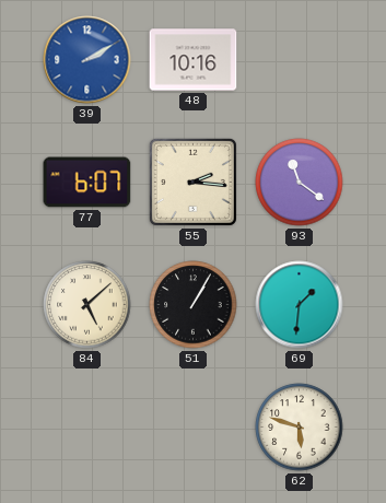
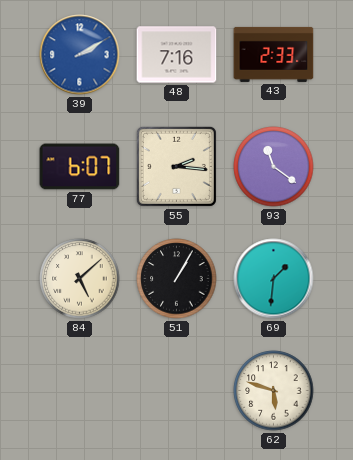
48: 10:16 -> 7:16
43: none -> 2:33
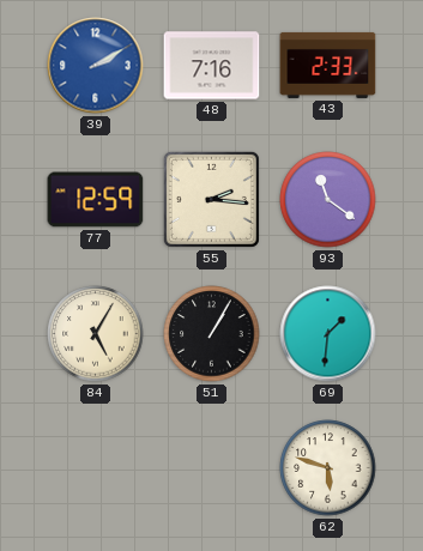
77: 6:07 -> 12:59
84: 5:08 -> 5:05
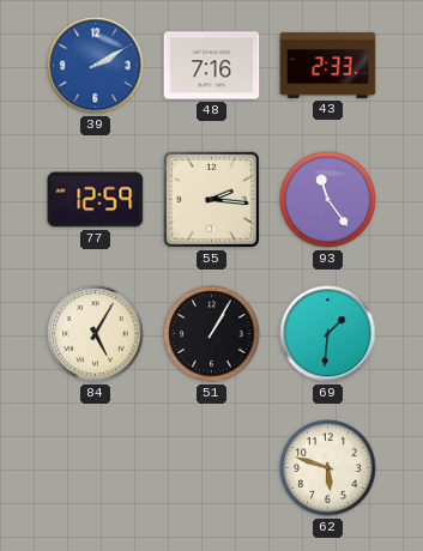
93: 11:21 -> 11:24
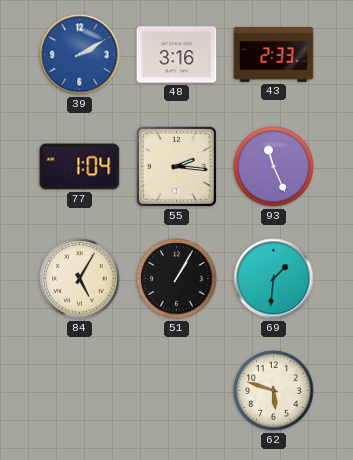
48: 7:16 -> 3:16
77: 12:59 -> 1:04
93: 11:24 -> 11:26
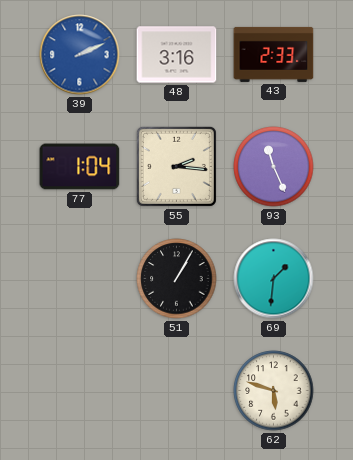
39: 2:10 -> 2:11
84: 5:05 -> none
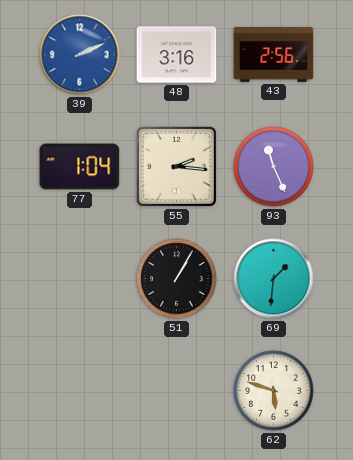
43: 2:33 -> 2:56
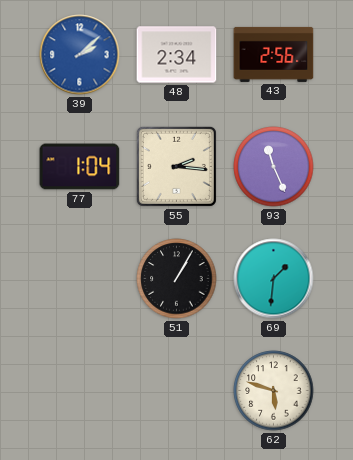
39: 2:11 -> 2:08
48: 3:16 -> 2:34
